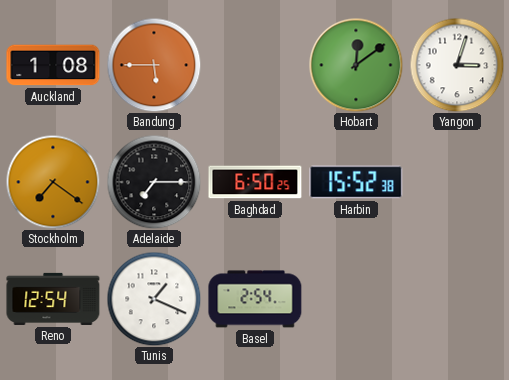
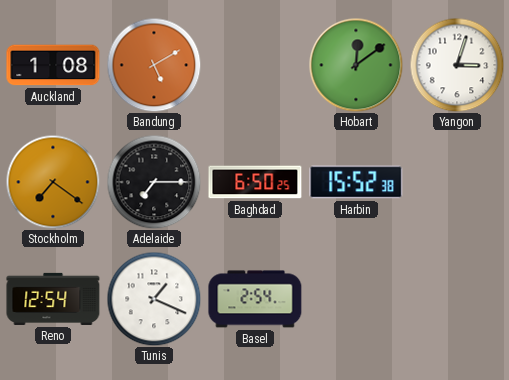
Bandung: 5:45 -> 5:10
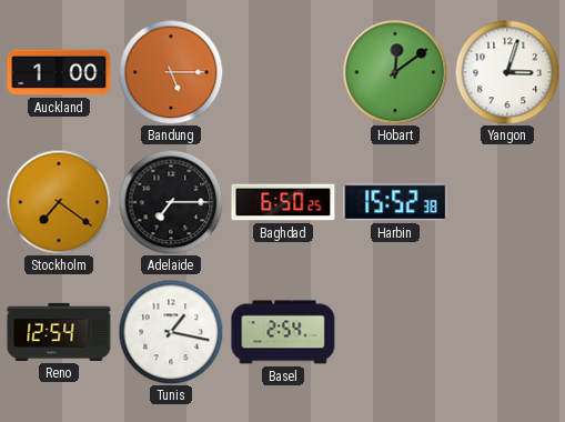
Auckland: 1:08 -> 1:00
Bandung: 5:10 -> 5:15
Tunis: 1:19 -> 1:17
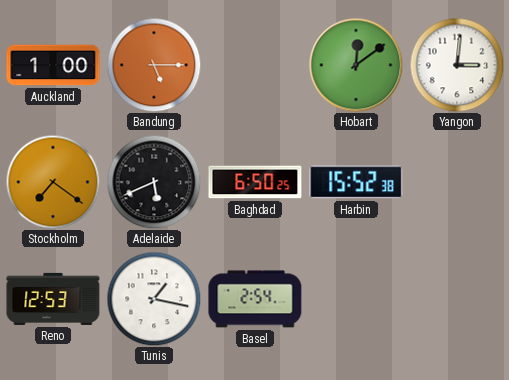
Yangon: 3:03 -> 3:01
Adelaide: 7:15 -> 5:41
Reno: 12:54 -> 12:53
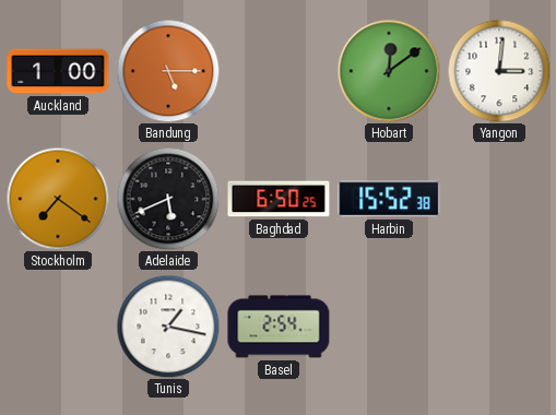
Reno: 12:53 -> none
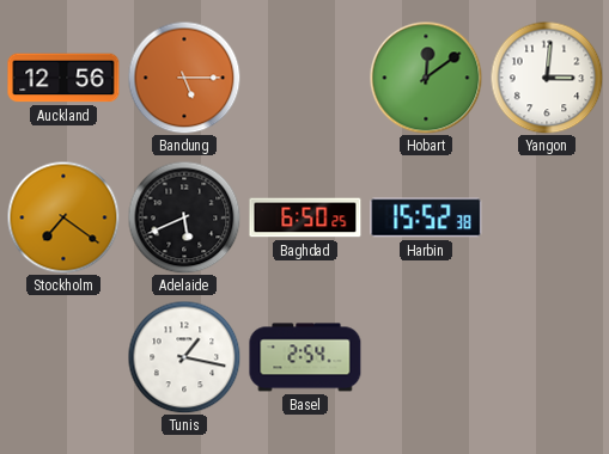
Auckland: 1:00 -> 12:56
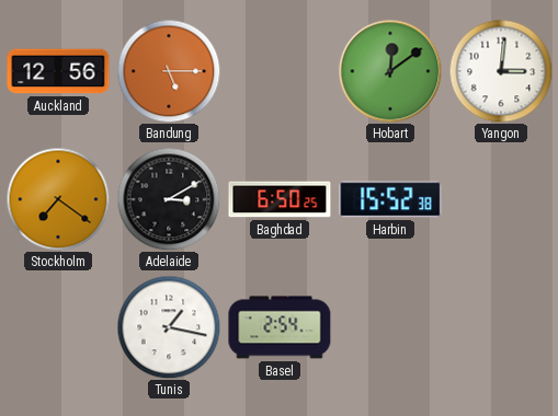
Adelaide: 5:41 -> 3:10
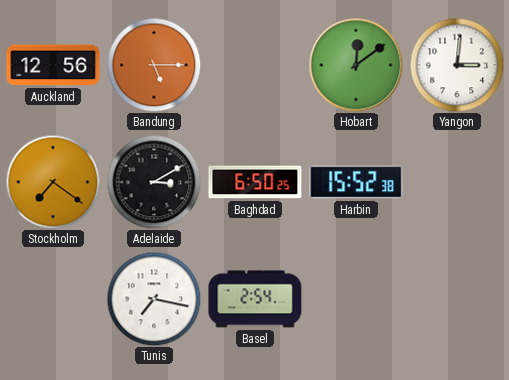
Tunis: 1:17 -> 7:17
